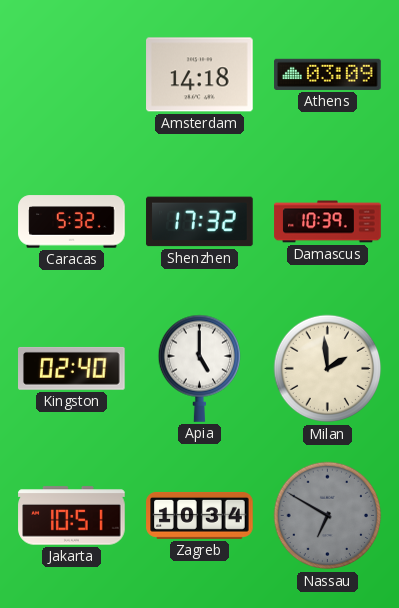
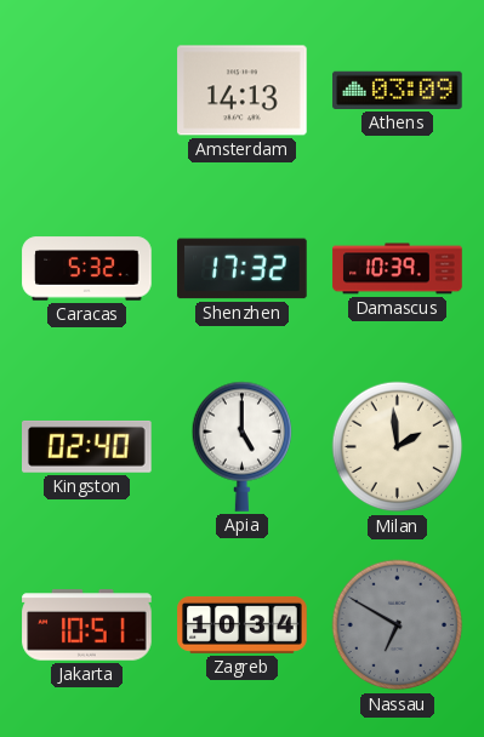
Amsterdam: 14:18 -> 14:13
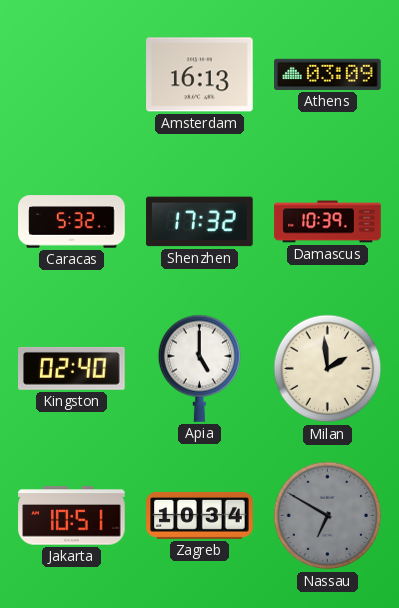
Amsterdam: 14:13 -> 16:13
